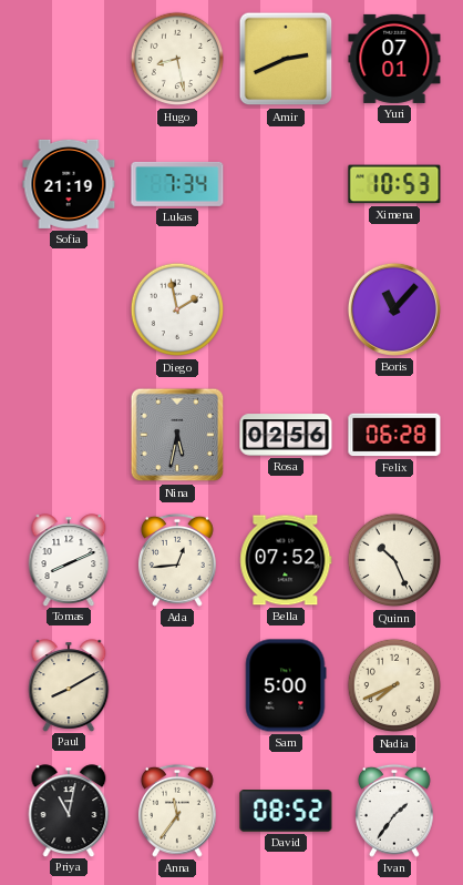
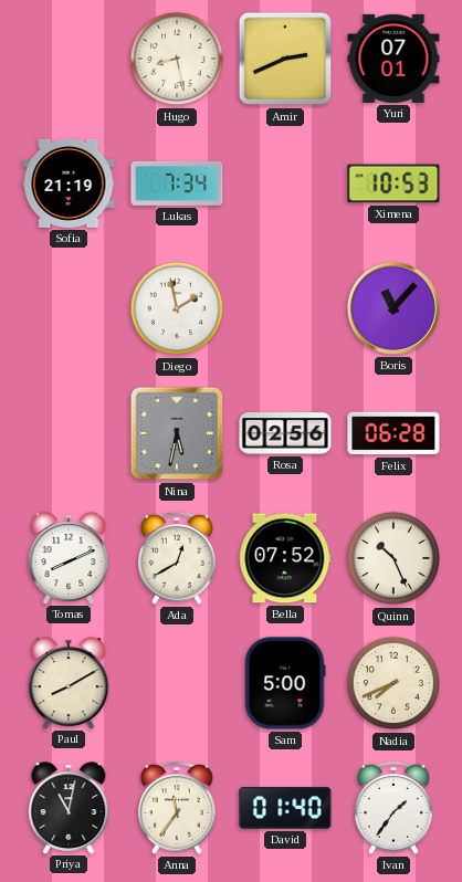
Ada: 12:44 -> 12:40
David: 08:52 -> 01:40
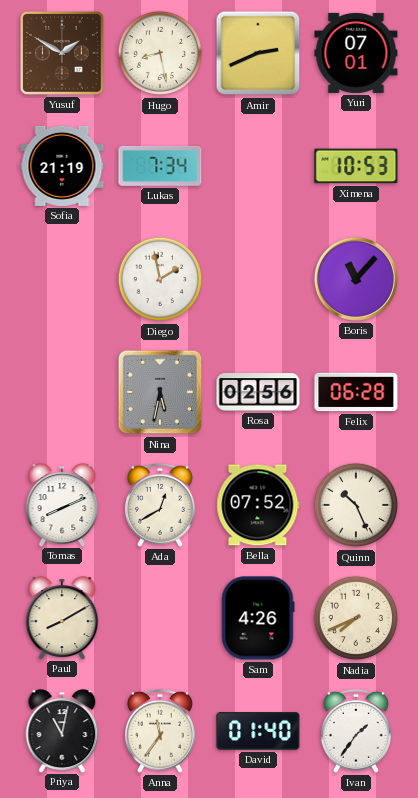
Yusuf: none -> 1:50
Sam: 5:00 -> 4:26
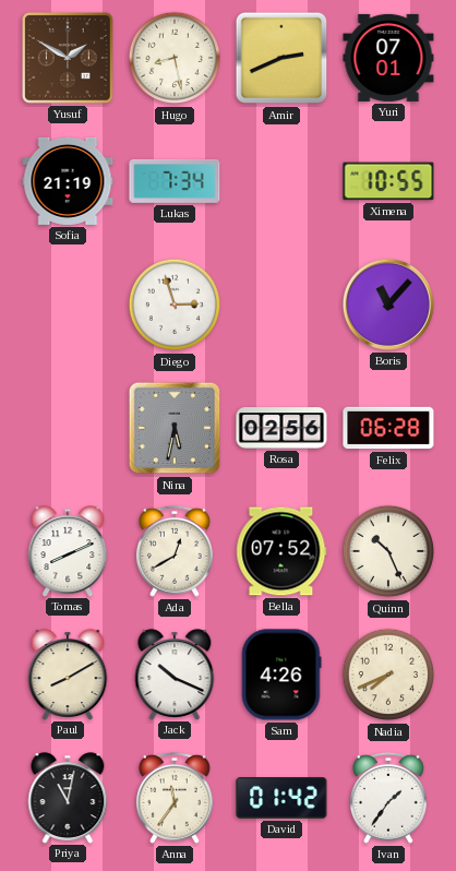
Ximena: 10:53 -> 10:55
Diego: 1:58 -> 2:57
Jack: none -> 10:19
David: 01:40 -> 01:42
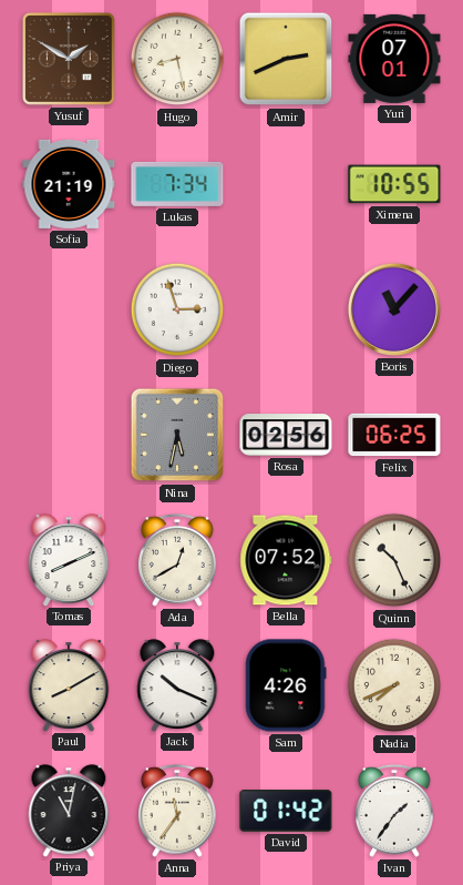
Felix: 06:28 -> 06:25
